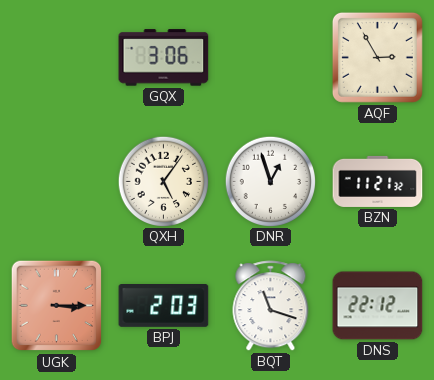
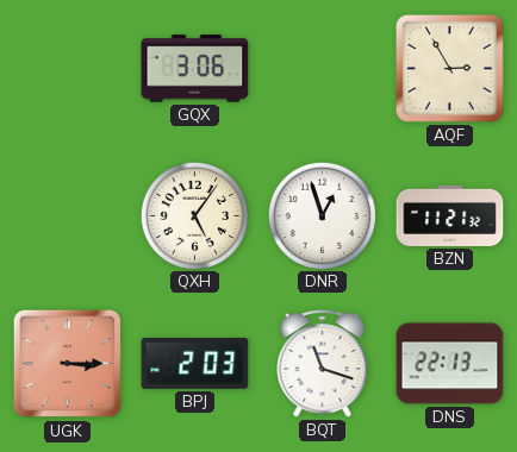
DNS: 22:12 -> 22:13
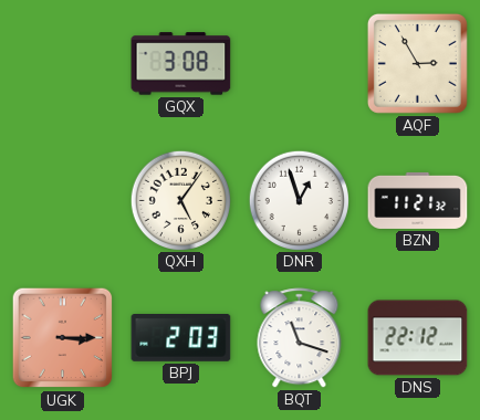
GQX: 3:06 -> 3:08
DNS: 22:13 -> 22:12
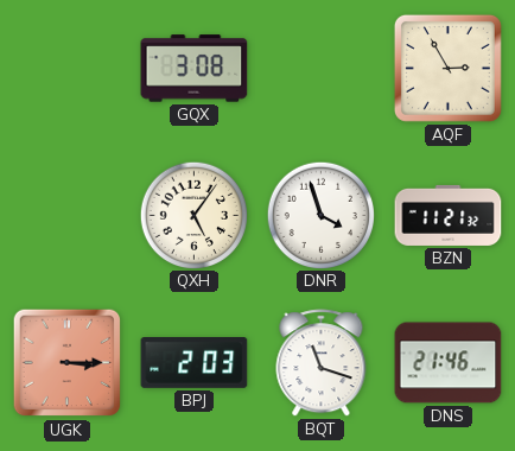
DNR: 12:57 -> 3:57
DNS: 22:12 -> 21:46
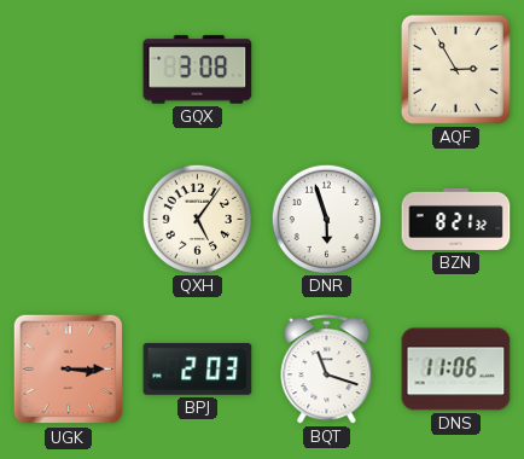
DNR: 3:57 -> 5:57
BZN: 11:21 -> 8:21
DNS: 21:46 -> 11:06
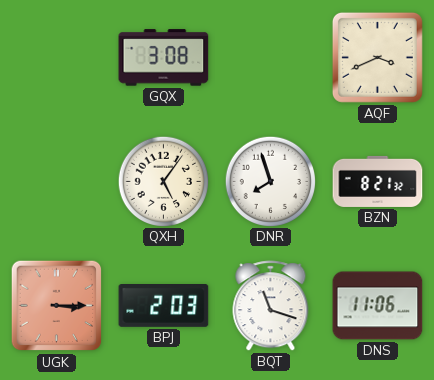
AQF: 2:55 -> 3:41
DNR: 5:57 -> 7:57
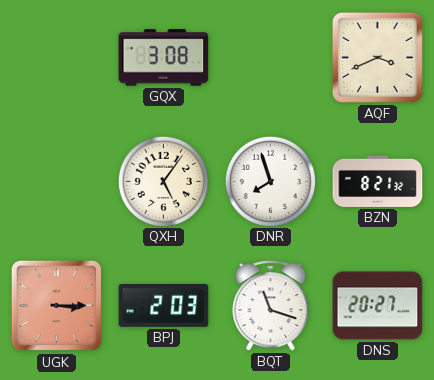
DNS: 11:06 -> 20:27
